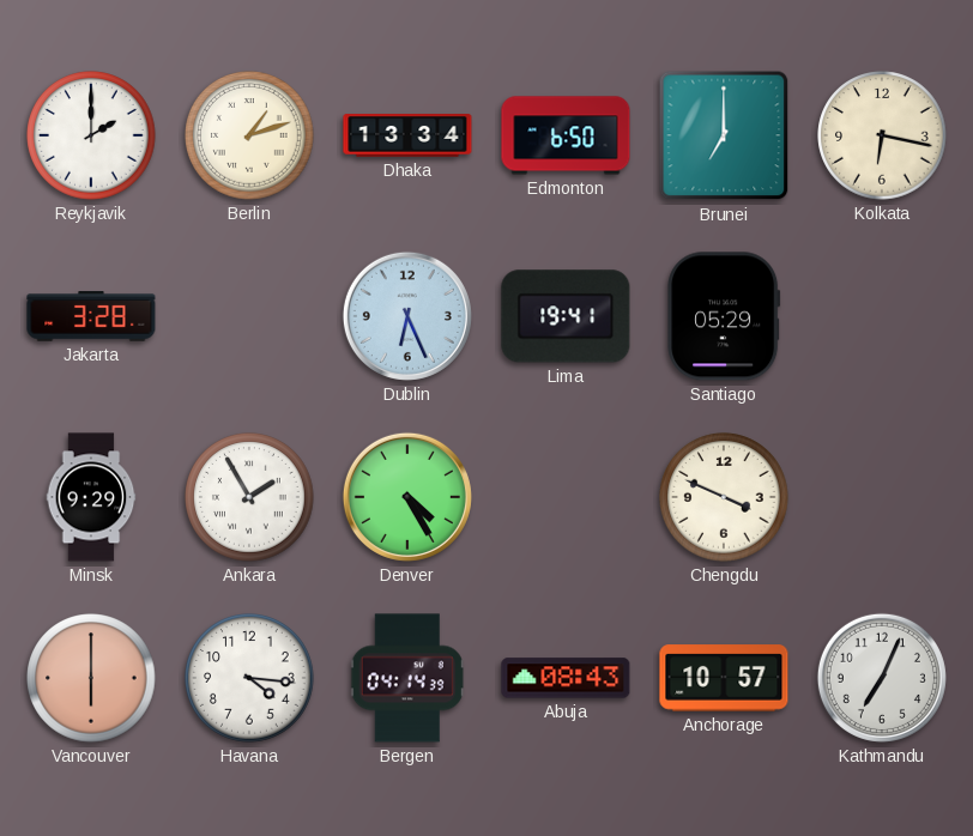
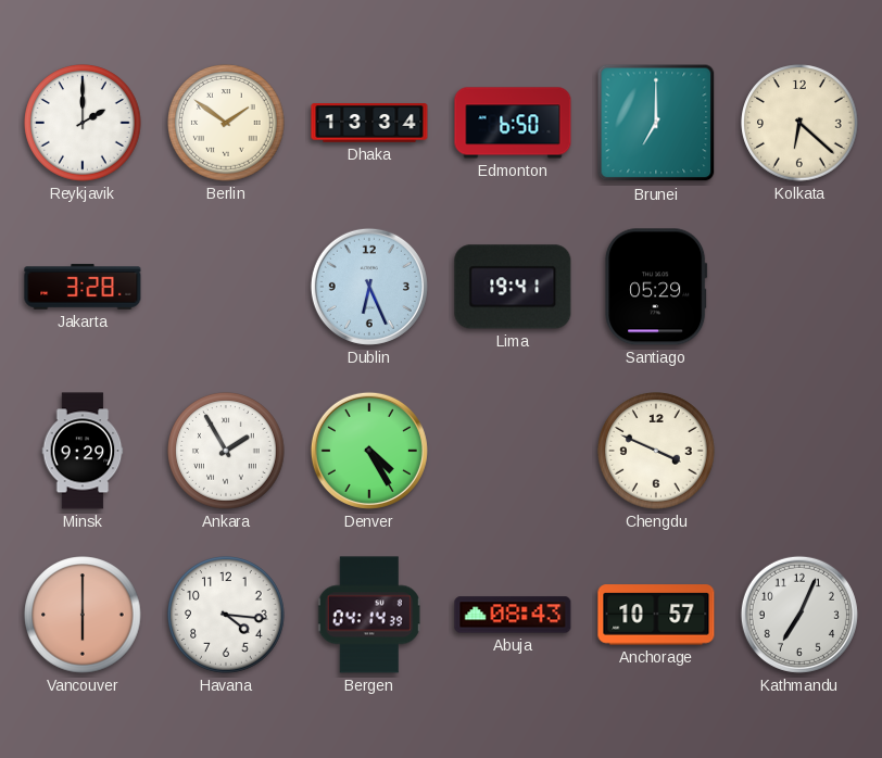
Berlin: 1:12 -> 1:51
Kolkata: 6:17 -> 6:22
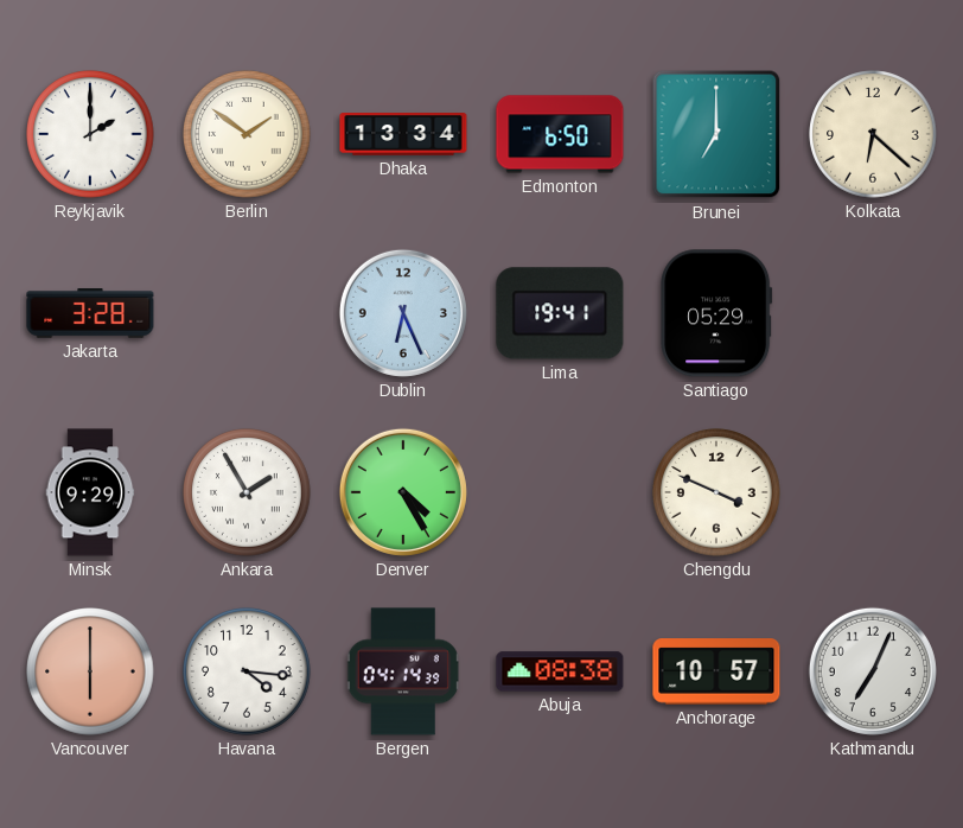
Abuja: 08:43 -> 08:38
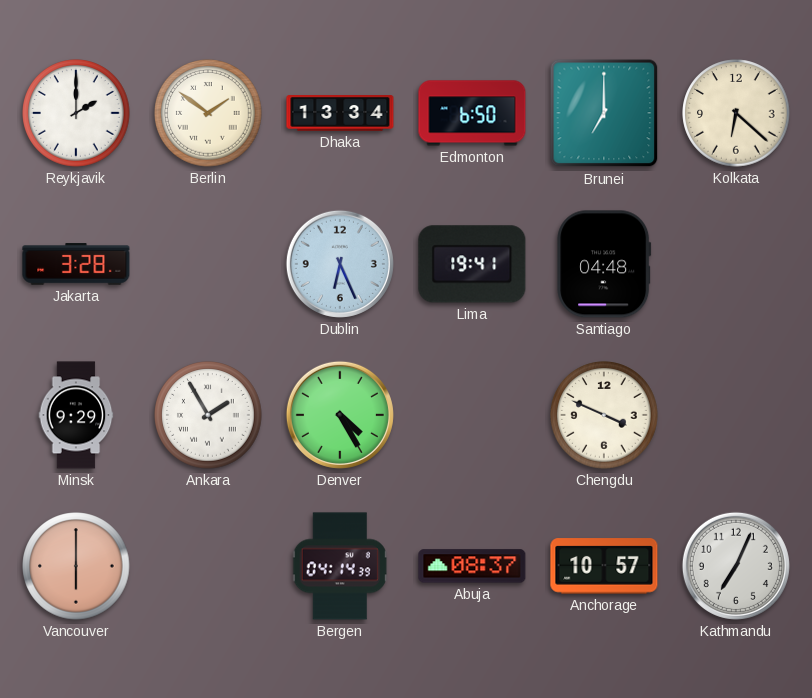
Santiago: 05:29 -> 04:48
Havana: 4:16 -> none
Abuja: 08:38 -> 08:37
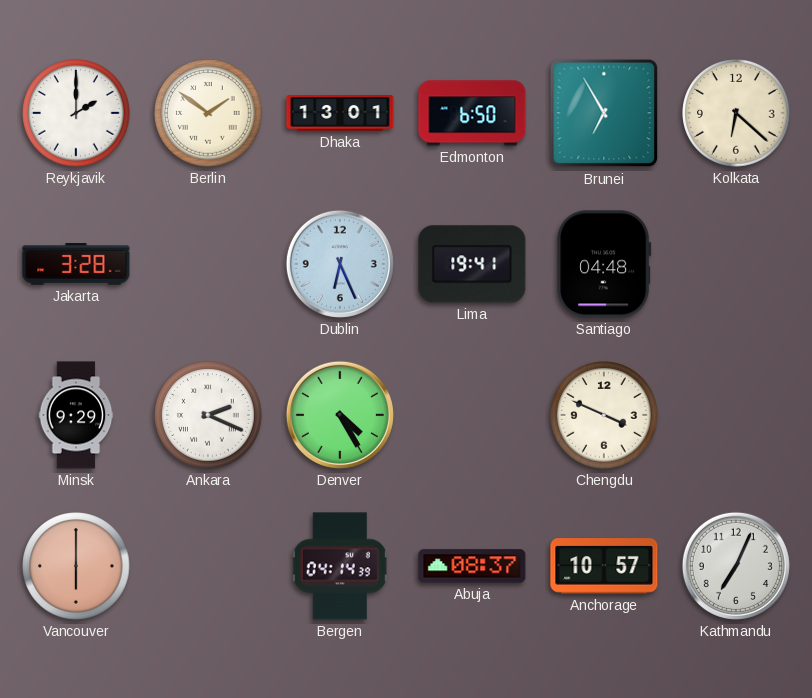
Dhaka: 13:34 -> 13:01
Brunei: 7:00 -> 6:55
Ankara: 1:55 -> 2:19
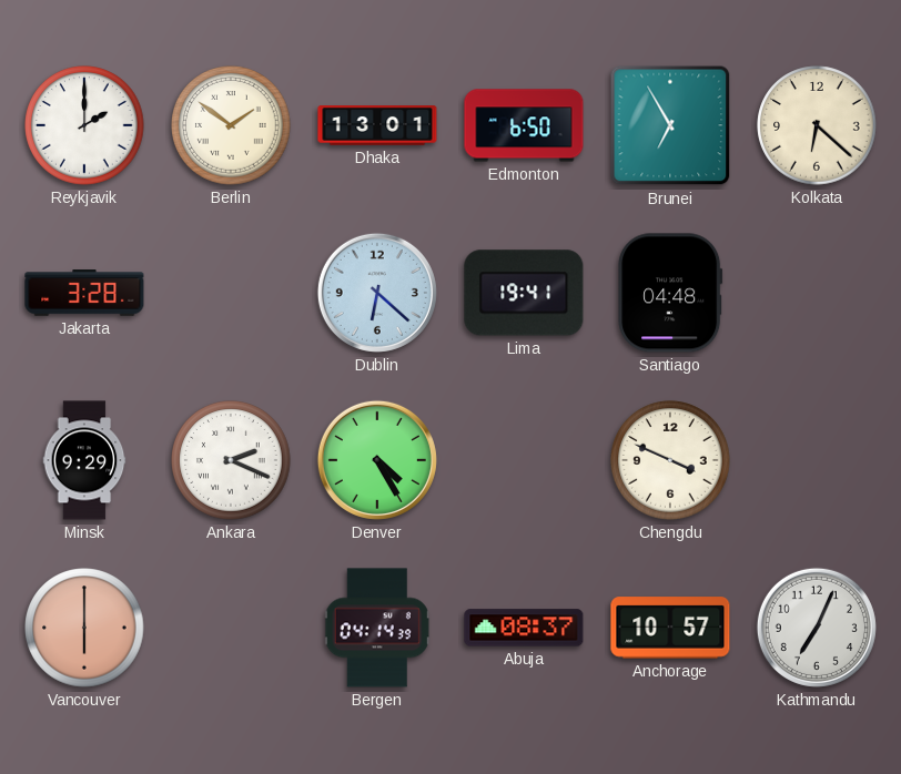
Dublin: 6:26 -> 6:22
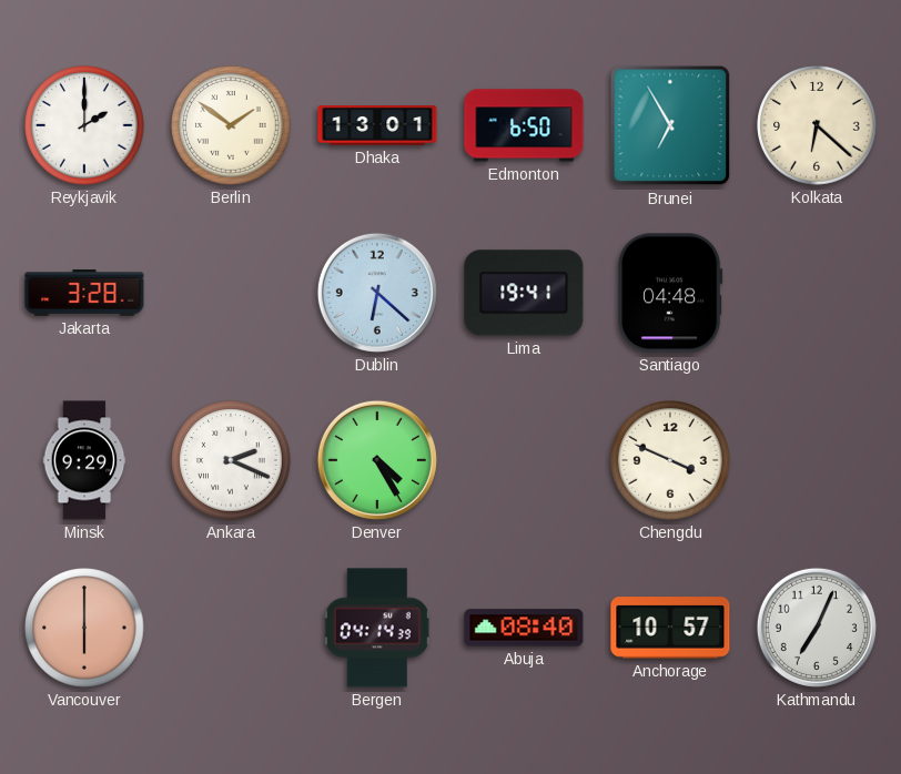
Abuja: 08:37 -> 08:40
